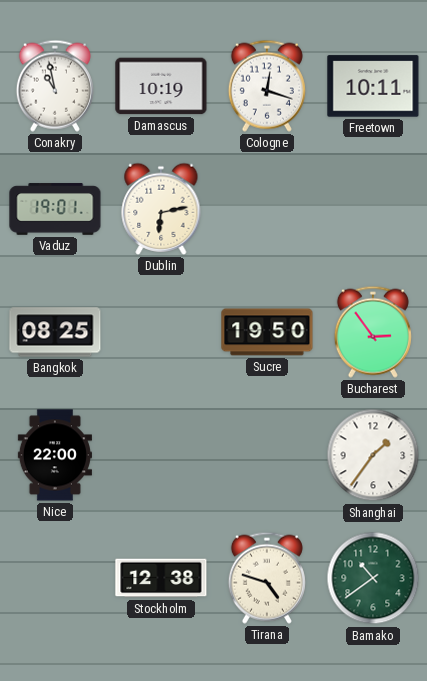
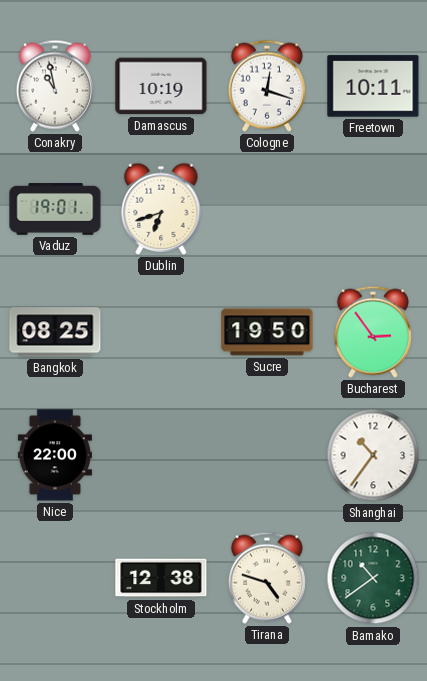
Dublin: 6:13 -> 6:42
Shanghai: 1:36 -> 10:36
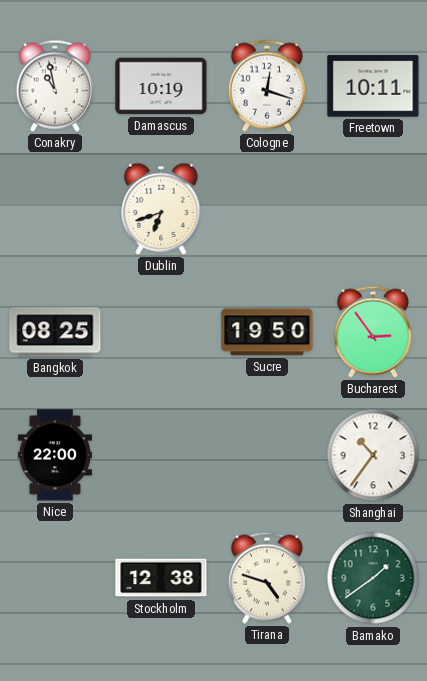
Vaduz: 19:01 -> none
Bamako: 10:39 -> 1:39
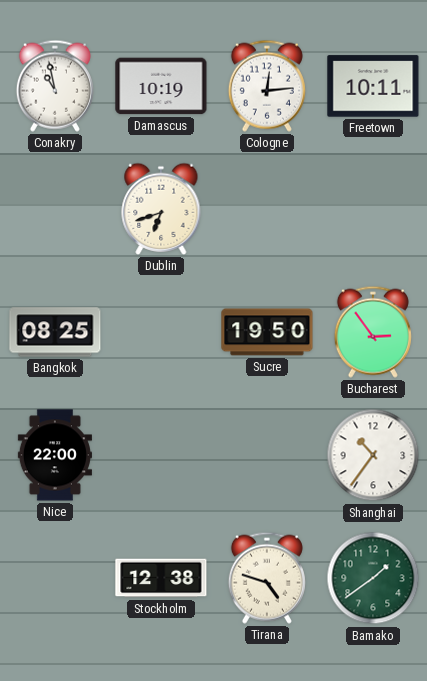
Cologne: 12:18 -> 12:14
